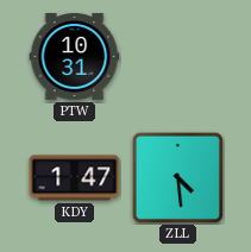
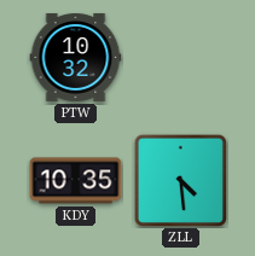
PTW: 10:31 -> 10:32
KDY: 1:47 -> 10:35
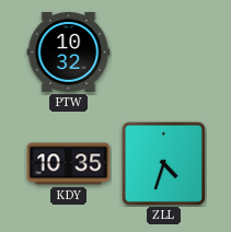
ZLL: 4:29 -> 4:33
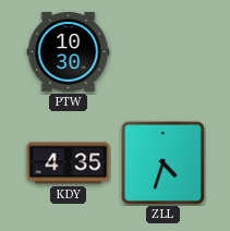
PTW: 10:32 -> 10:30
KDY: 10:35 -> 4:35
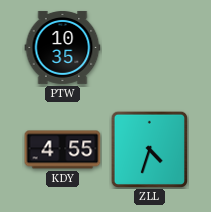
PTW: 10:30 -> 10:35
KDY: 4:35 -> 4:55
